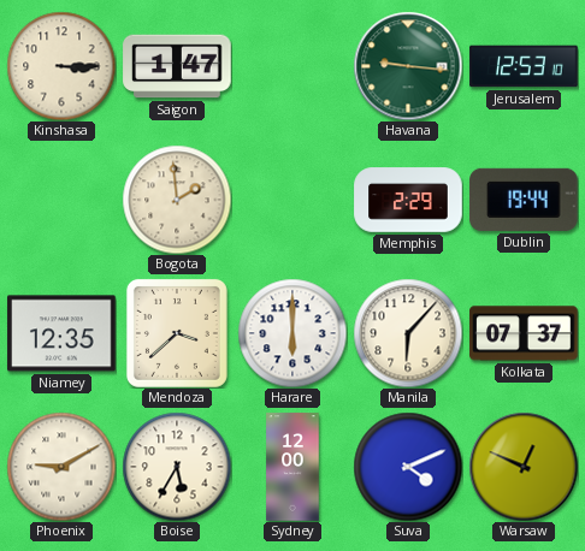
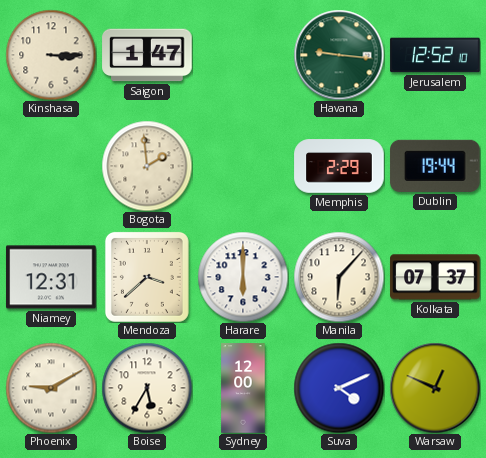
Jerusalem: 12:53 -> 12:52
Niamey: 12:35 -> 12:31
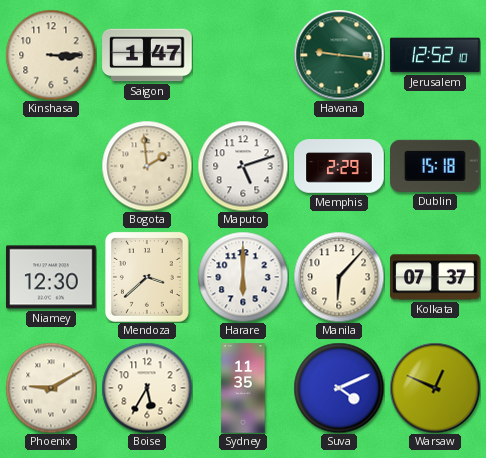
Maputo: none -> 5:12
Dublin: 19:44 -> 15:18
Niamey: 12:31 -> 12:30
Sydney: 12:00 -> 11:35
